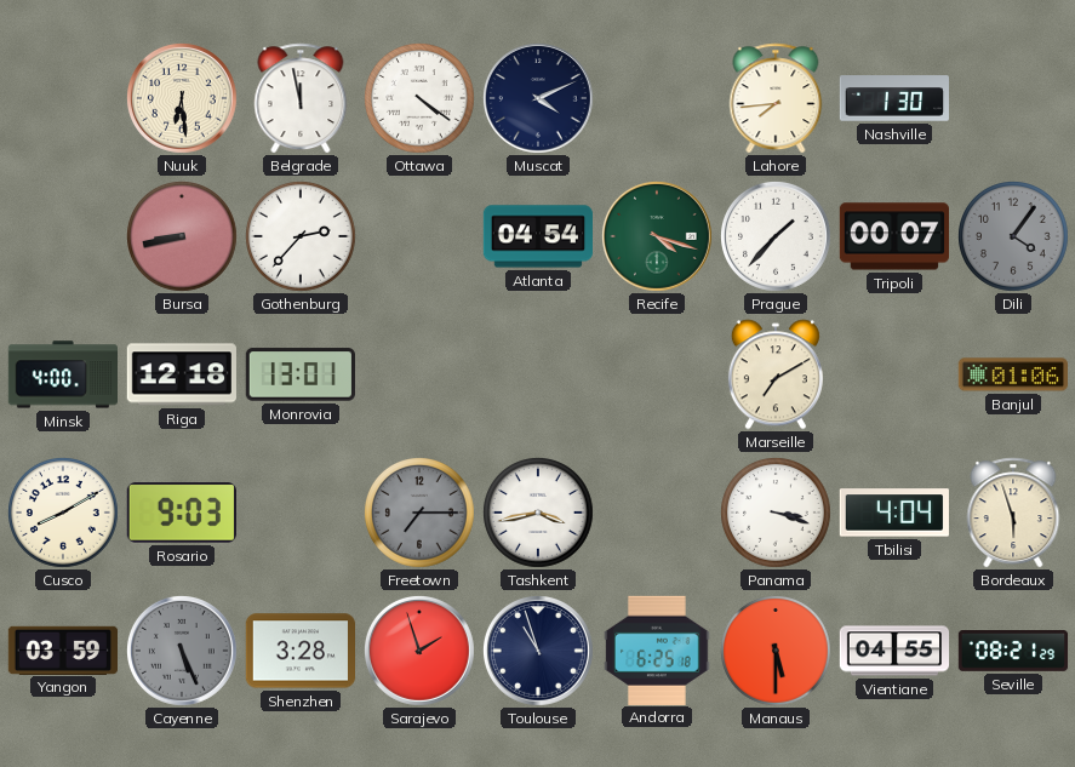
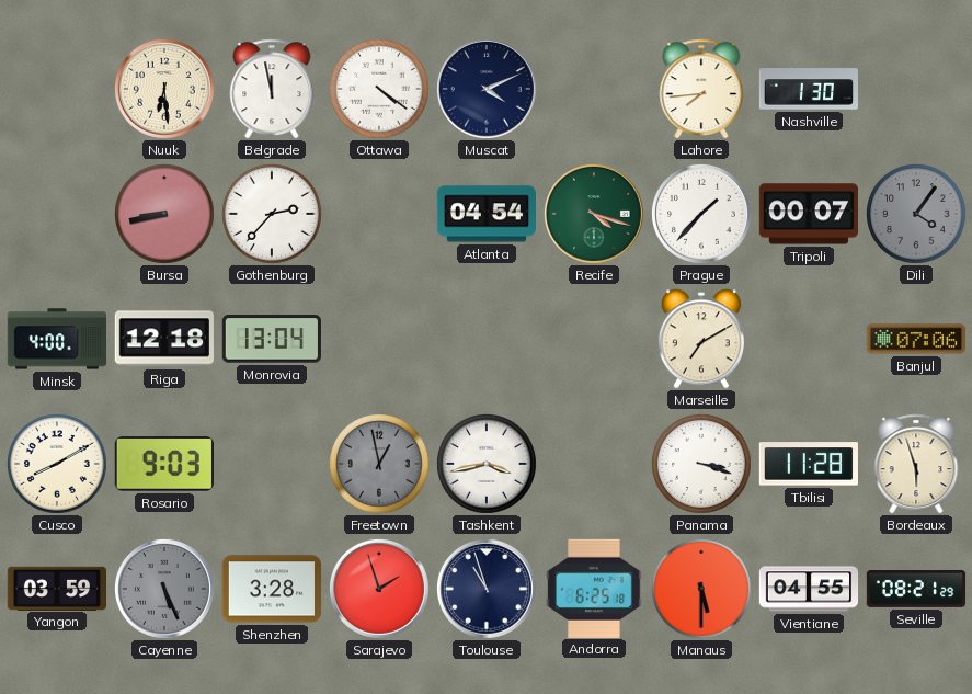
Monrovia: 13:01 -> 13:04
Banjul: 01:06 -> 07:06
Freetown: 7:15 -> 12:58
Tbilisi: 4:04 -> 11:28
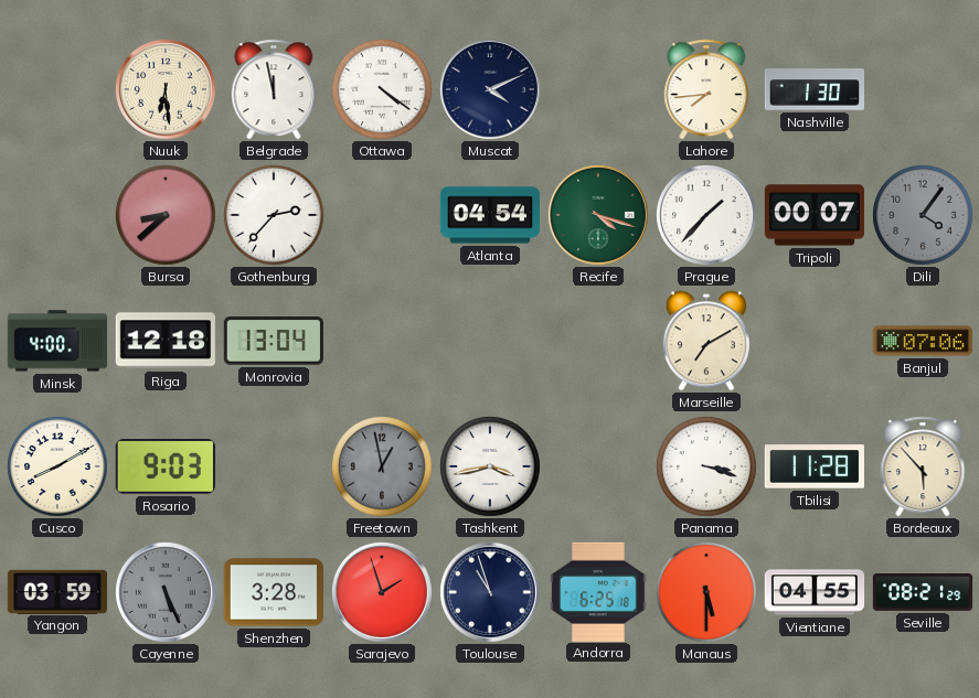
Bursa: 8:43 -> 8:38
Bordeaux: 5:57 -> 5:53
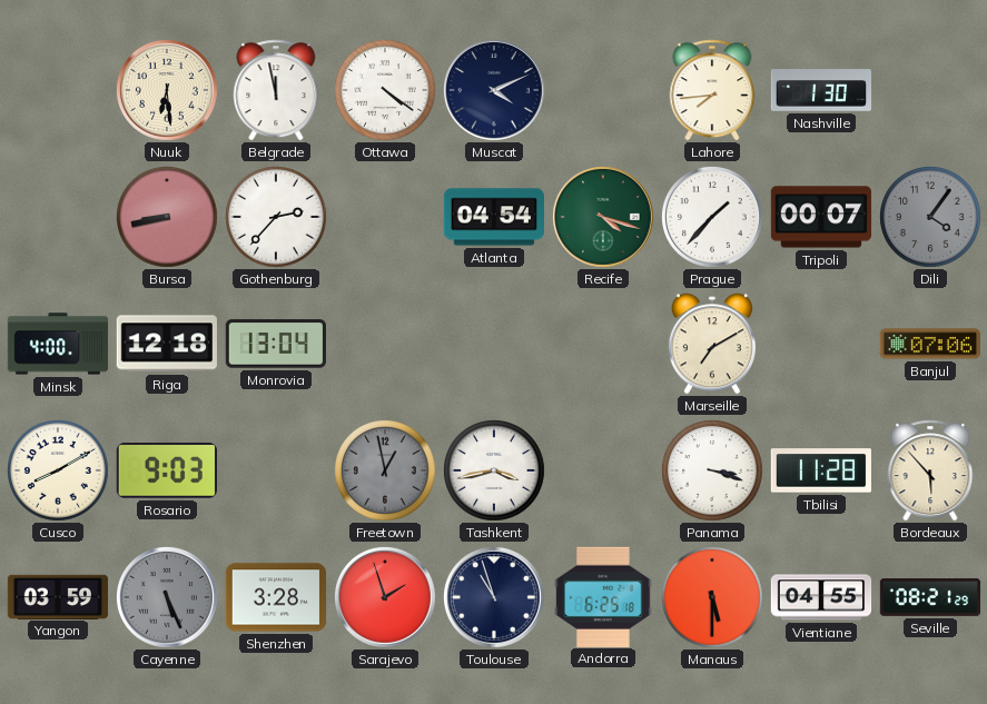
Bursa: 8:38 -> 8:43
